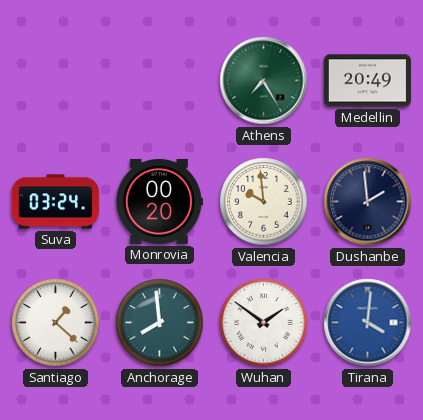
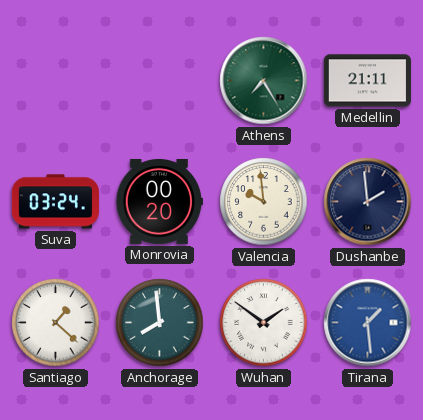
Medellin: 20:49 -> 21:11
Tirana: 4:01 -> 1:29
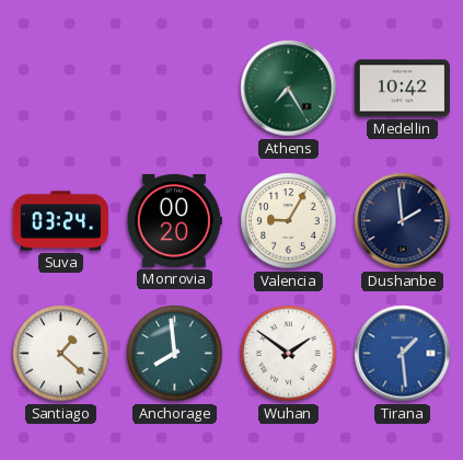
Medellin: 21:11 -> 10:42
Valencia: 9:59 -> 9:05
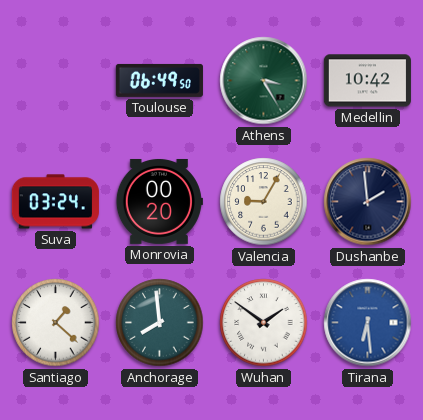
Toulouse: none -> 06:49
Athens: 7:25 -> 3:25
Tirana: 1:29 -> 6:29
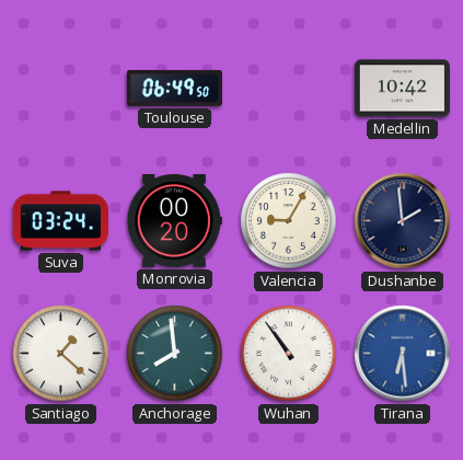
Athens: 3:25 -> none
Wuhan: 1:51 -> 10:54
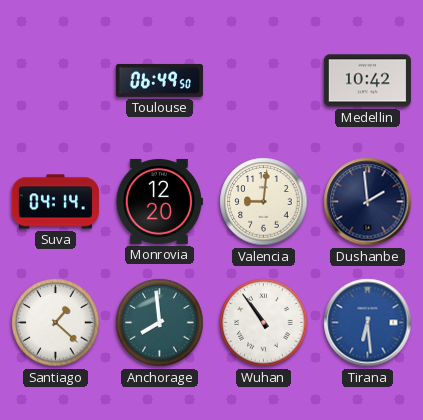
Suva: 03:24 -> 04:14
Monrovia: 00:20 -> 12:20
Valencia: 9:05 -> 9:01
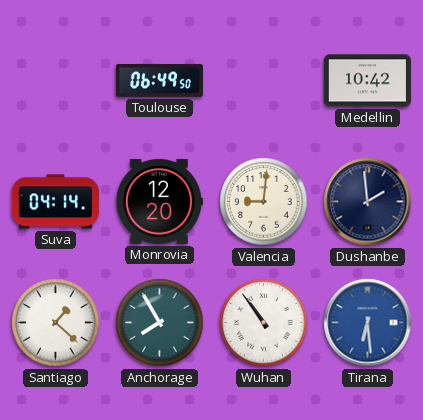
Anchorage: 7:59 -> 7:55
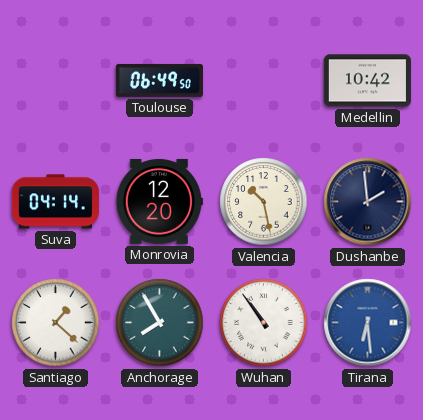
Valencia: 9:01 -> 10:28
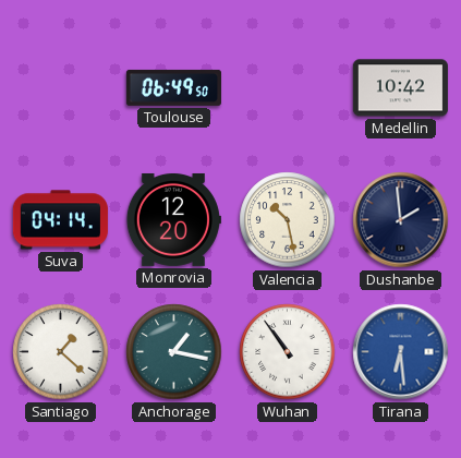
Anchorage: 7:55 -> 1:17
